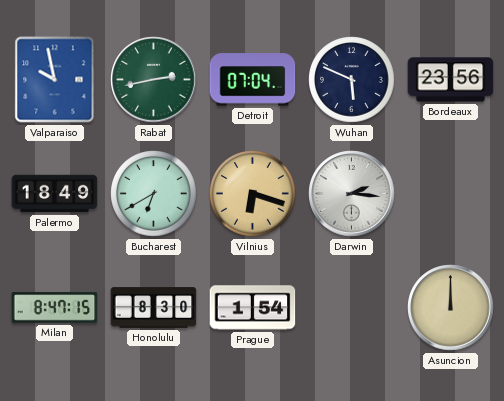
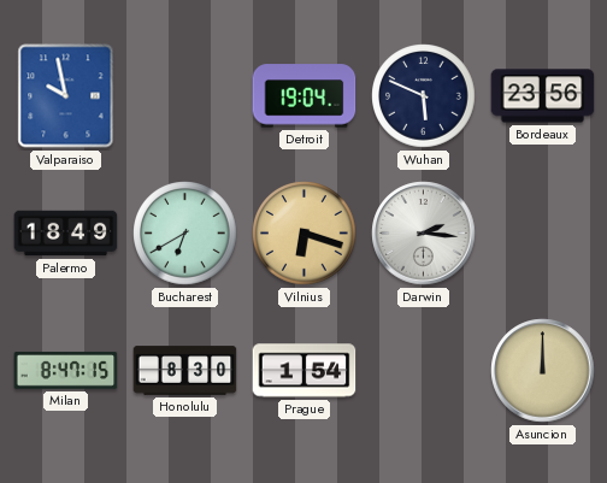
Rabat: 2:43 -> none
Detroit: 07:04 -> 19:04
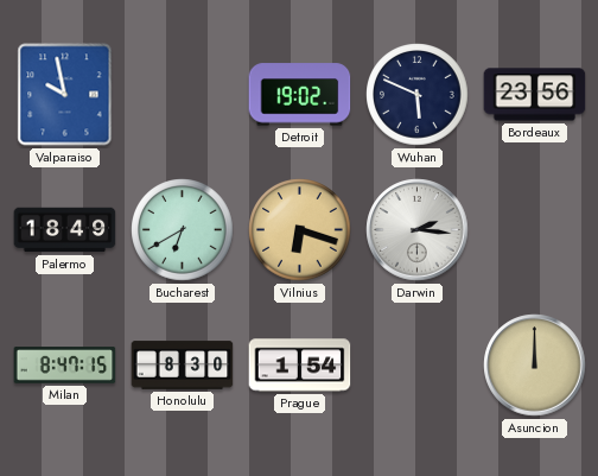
Detroit: 19:04 -> 19:02
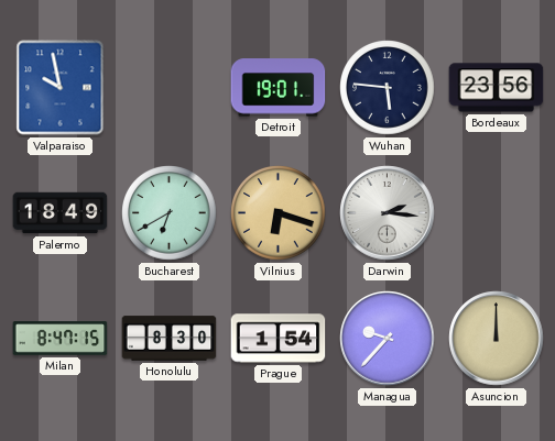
Detroit: 19:02 -> 19:01
Wuhan: 5:49 -> 5:46
Managua: none -> 9:37
